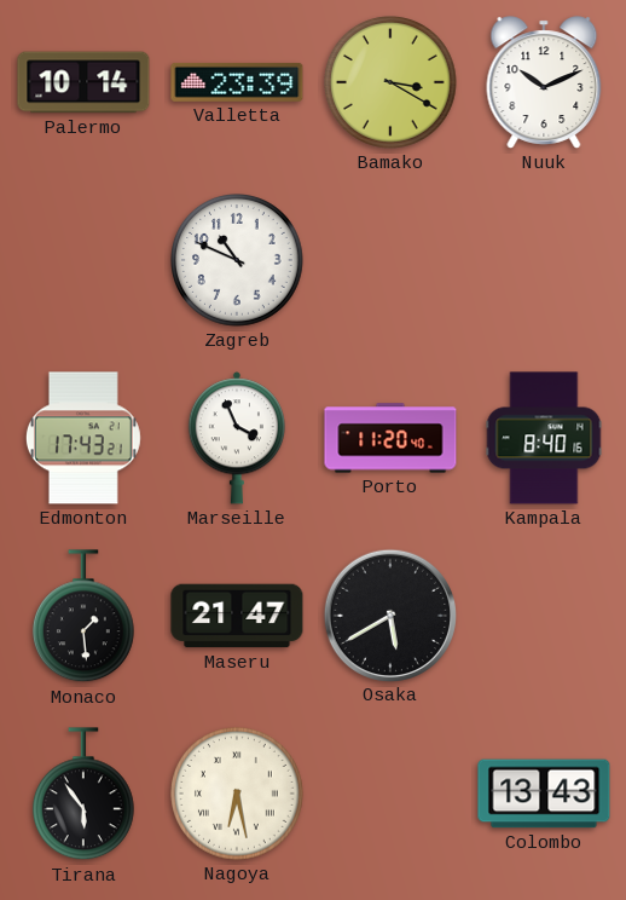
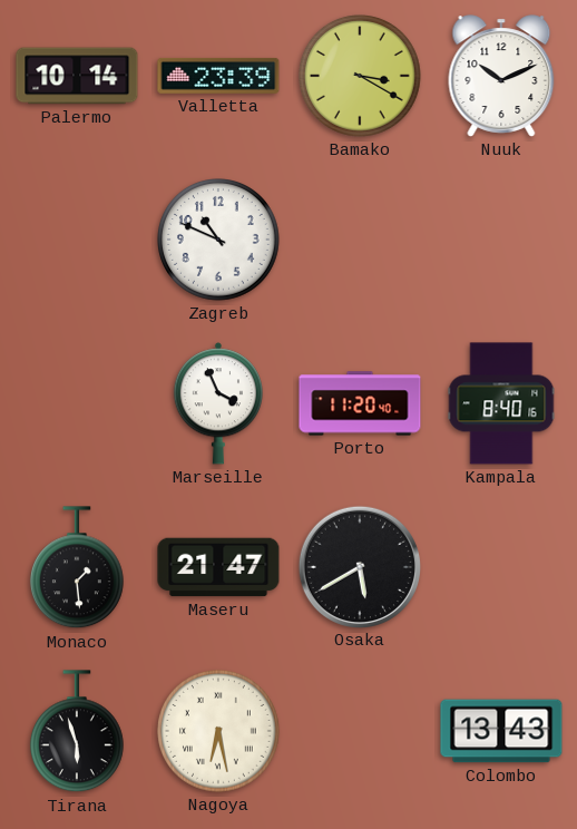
Edmonton: 17:43 -> none
Tirana: 5:54 -> 5:57
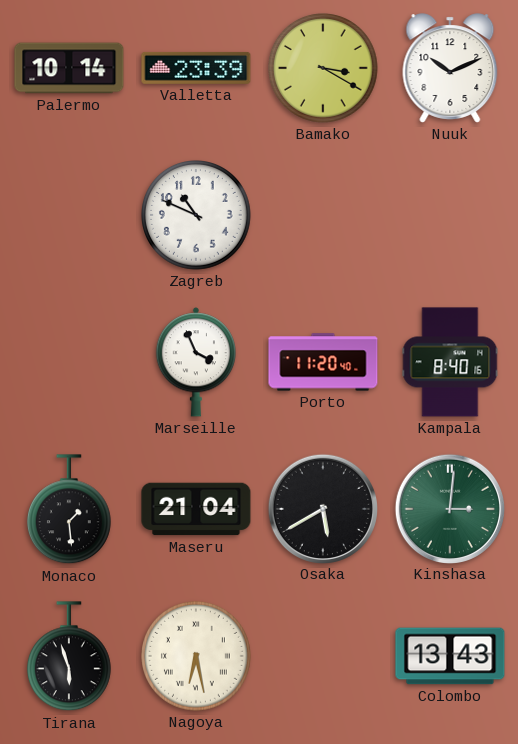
Maseru: 21:47 -> 21:04
Kinshasa: none -> 3:01
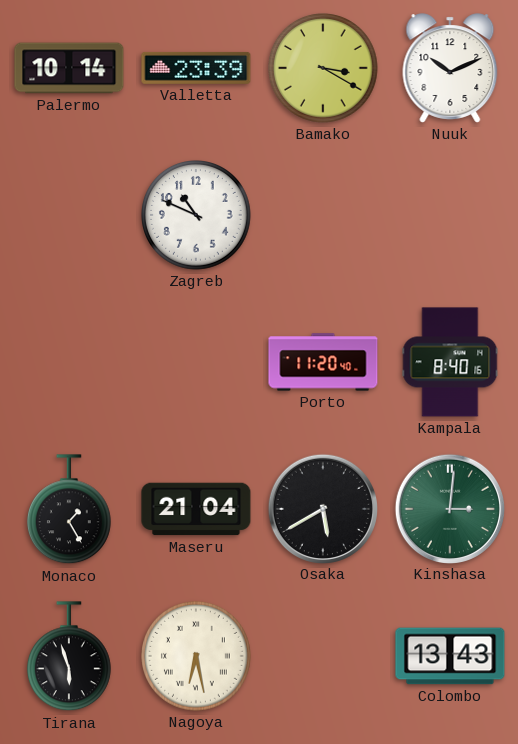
Marseille: 3:56 -> none
Monaco: 1:29 -> 1:25
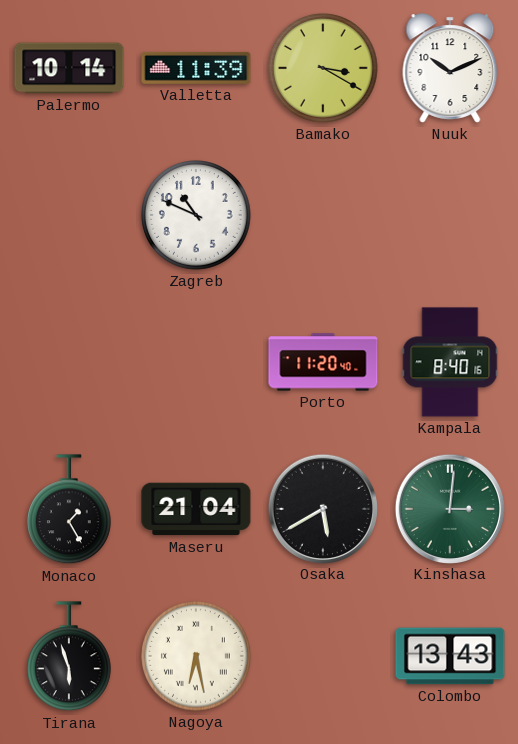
Valletta: 23:39 -> 11:39
